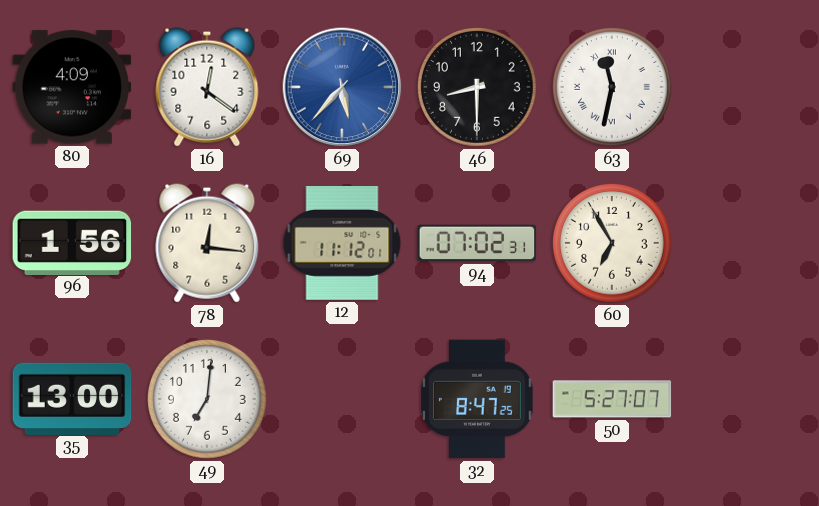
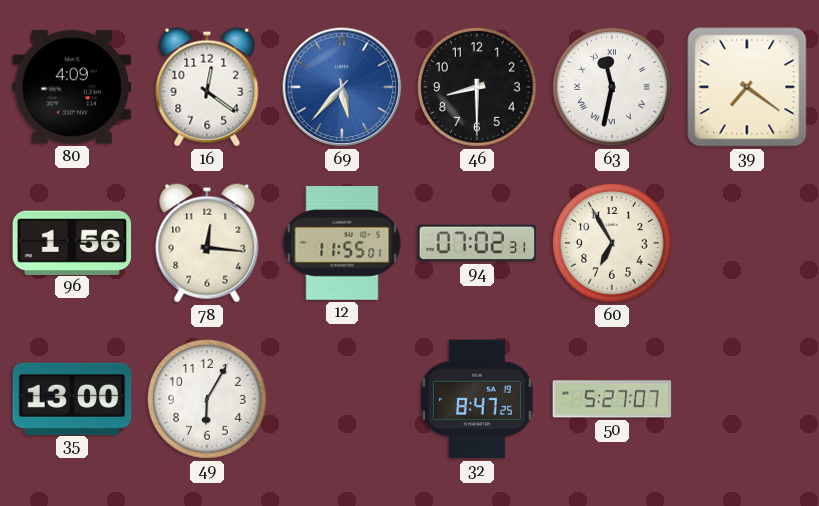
39: none -> 7:21
12: 11:12 -> 11:55
49: 7:01 -> 6:05
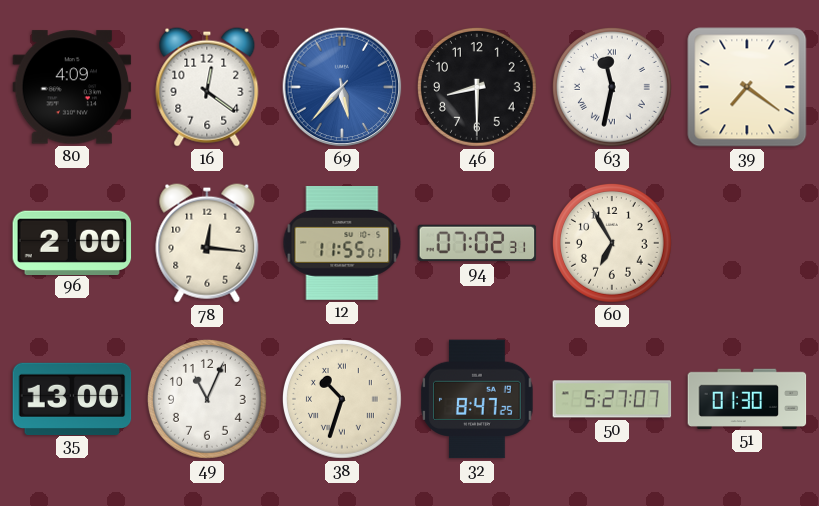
96: 1:56 -> 2:00
49: 6:05 -> 11:04
38: none -> 10:33
51: none -> 01:30
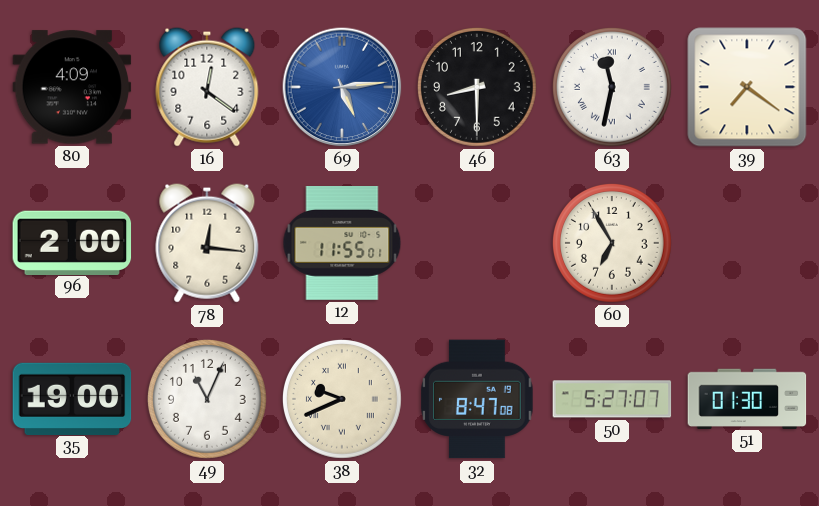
69: 5:37 -> 5:14
94: 07:02 -> none
35: 13:00 -> 19:00
38: 10:33 -> 9:41
32: 8:47:25 -> 8:47:08
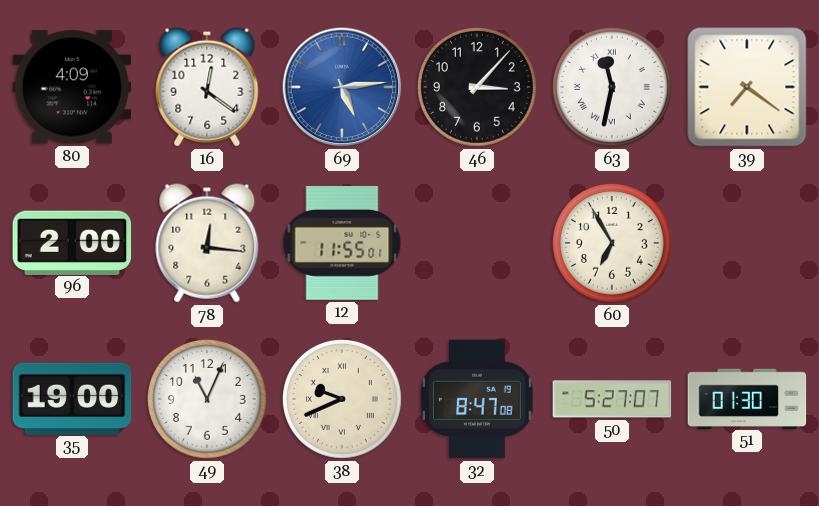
46: 8:30 -> 3:07
